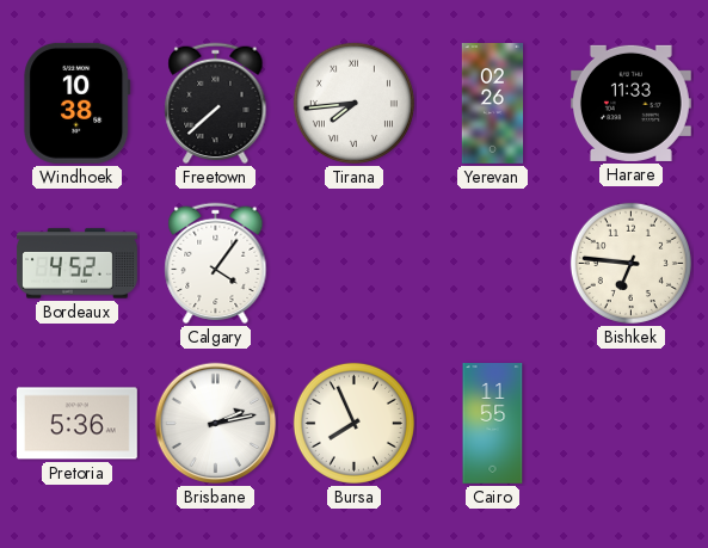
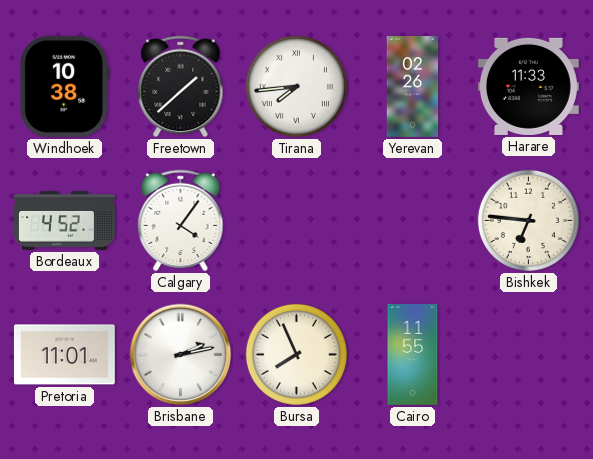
Freetown: 7:38 -> 1:38
Pretoria: 5:36 -> 11:01
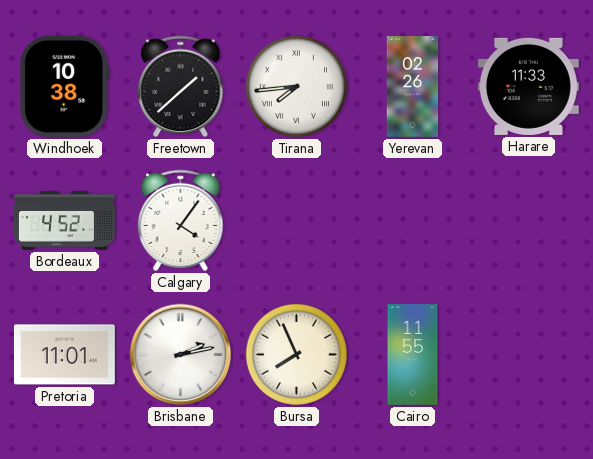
Bishkek: 6:46 -> none
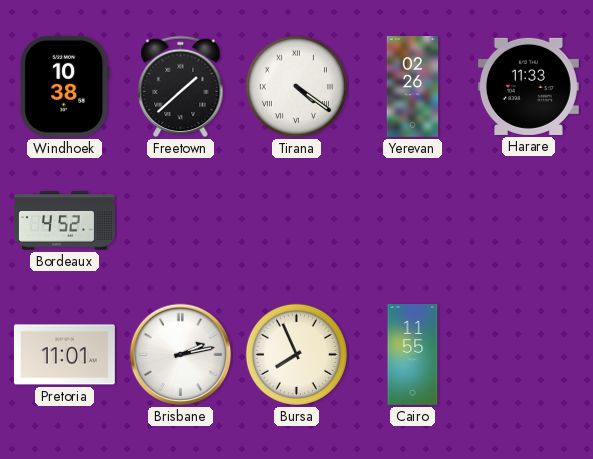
Tirana: 7:44 -> 4:21
Calgary: 4:06 -> none
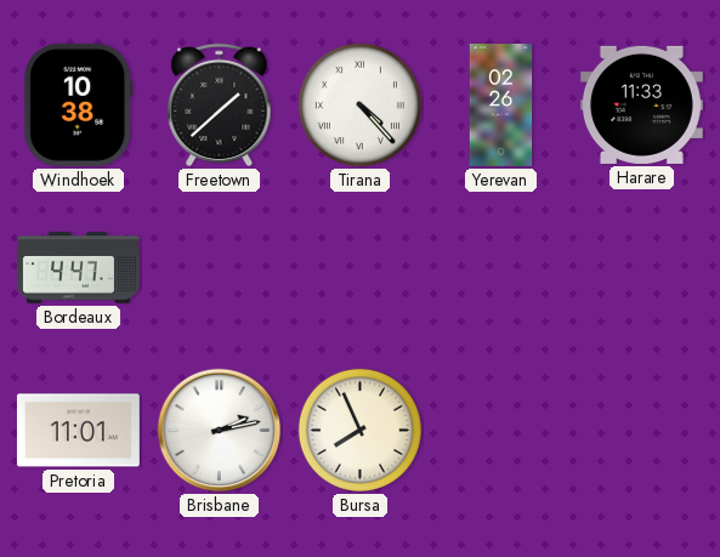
Tirana: 4:21 -> 4:23
Bordeaux: 4:52 -> 4:47
Cairo: 11:55 -> none
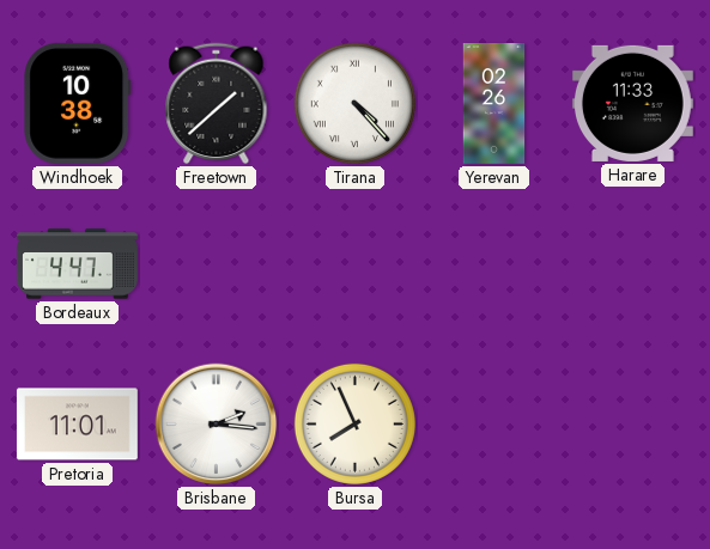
Brisbane: 2:13 -> 2:16
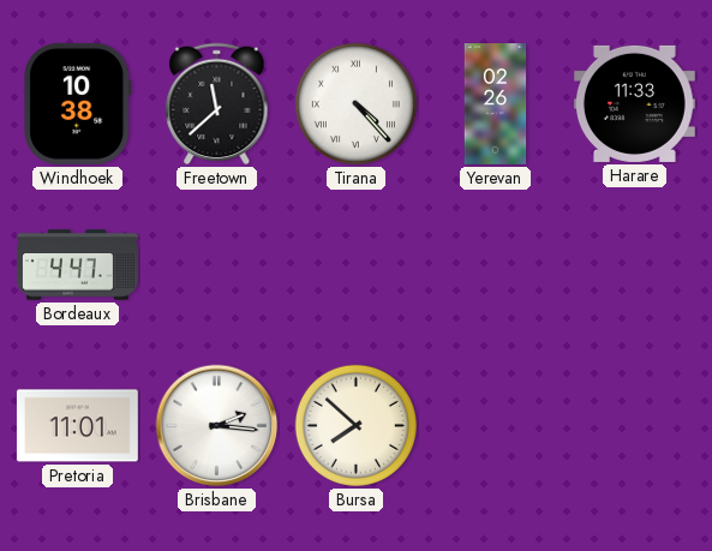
Freetown: 1:38 -> 11:38
Bursa: 7:56 -> 7:52
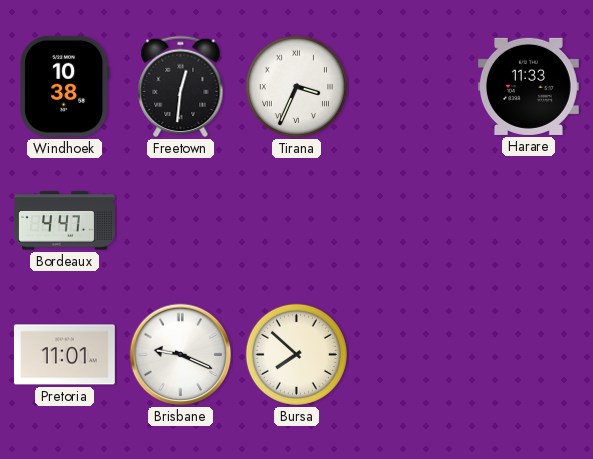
Freetown: 11:38 -> 12:31
Tirana: 4:23 -> 3:34
Yerevan: 02:26 -> none
Brisbane: 2:16 -> 9:19
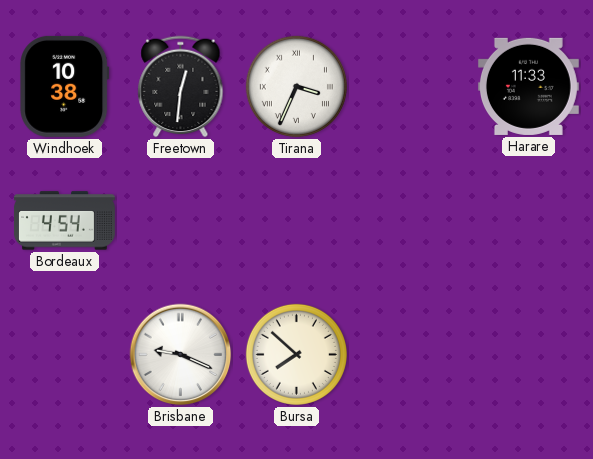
Bordeaux: 4:47 -> 4:54
Pretoria: 11:01 -> none
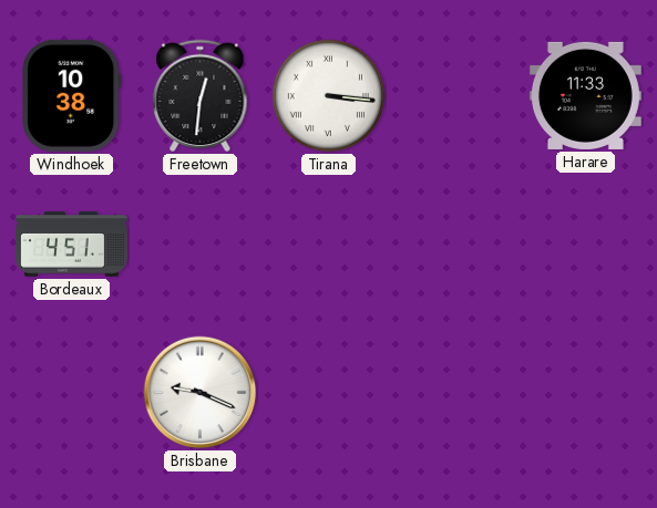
Tirana: 3:34 -> 3:16
Bordeaux: 4:54 -> 4:51
Bursa: 7:52 -> none
